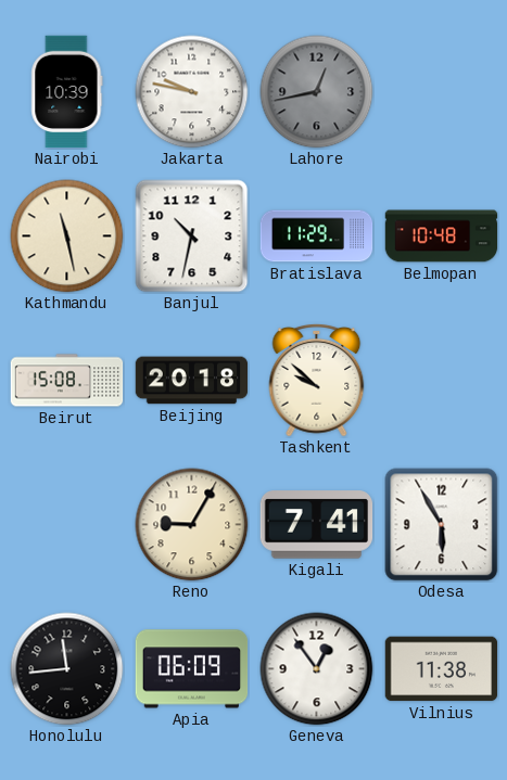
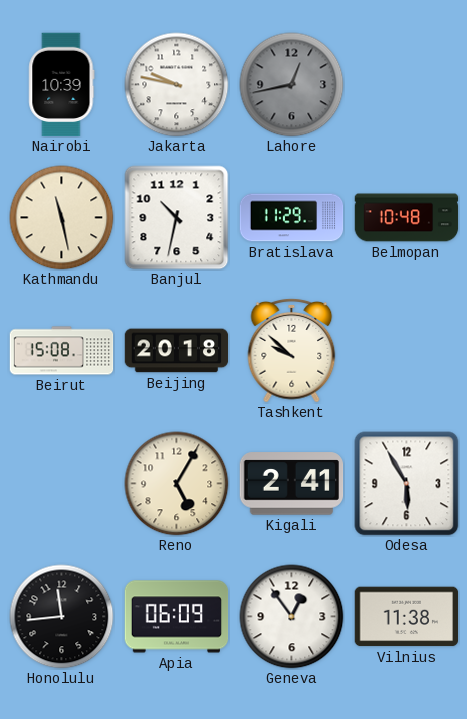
Reno: 9:05 -> 5:05
Kigali: 7:41 -> 2:41
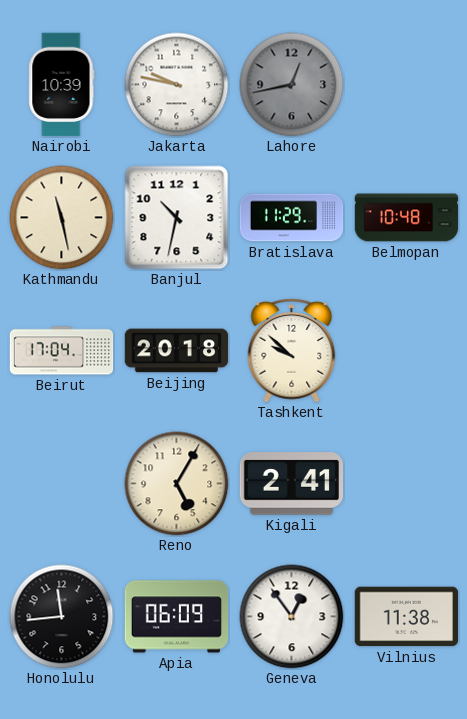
Beirut: 15:08 -> 17:04
Odesa: 5:55 -> none
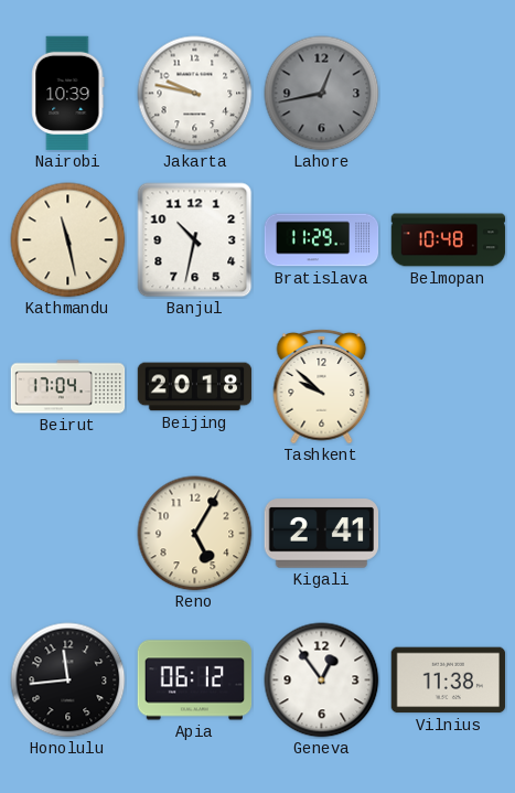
Apia: 06:09 -> 06:12
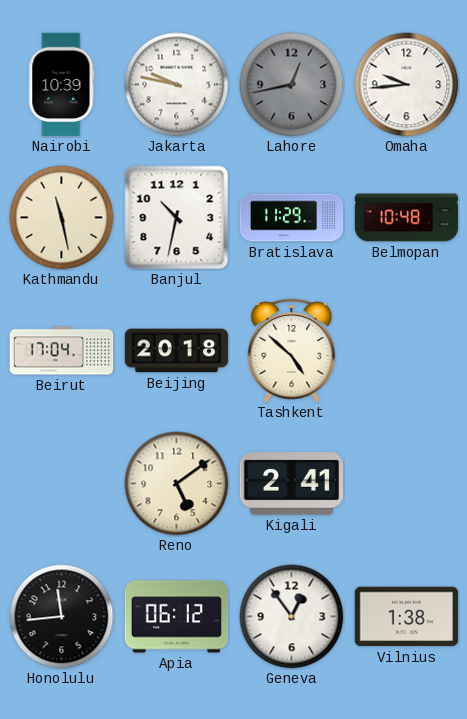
Omaha: none -> 9:44
Tashkent: 9:52 -> 4:52
Reno: 5:05 -> 5:09
Vilnius: 11:38 -> 1:38
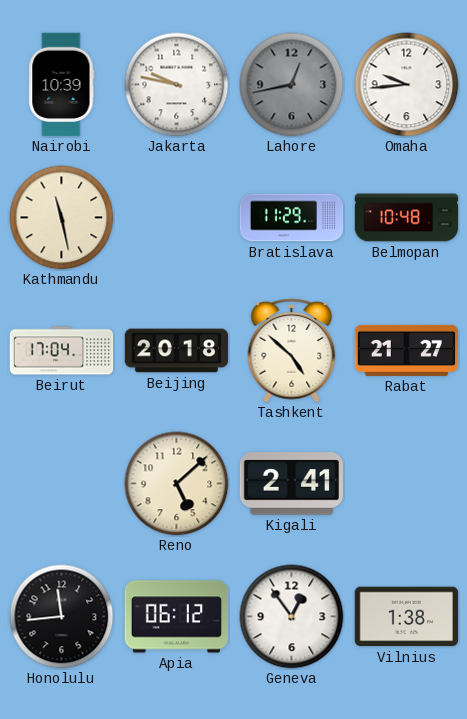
Banjul: 10:32 -> none
Rabat: none -> 21:27
Reno: 5:09 -> 5:08
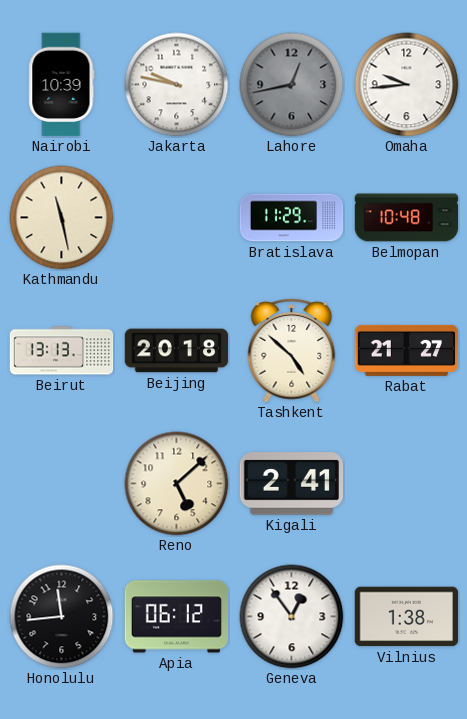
Beirut: 17:04 -> 13:13
